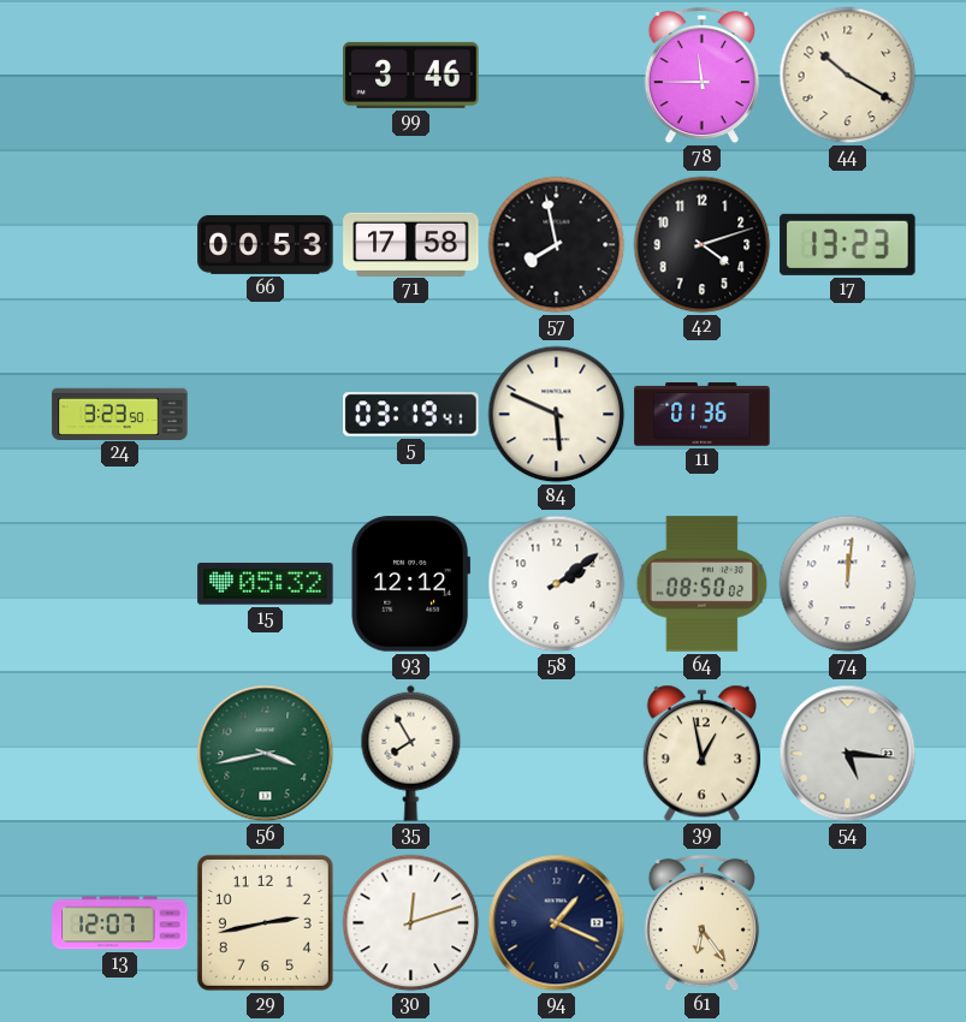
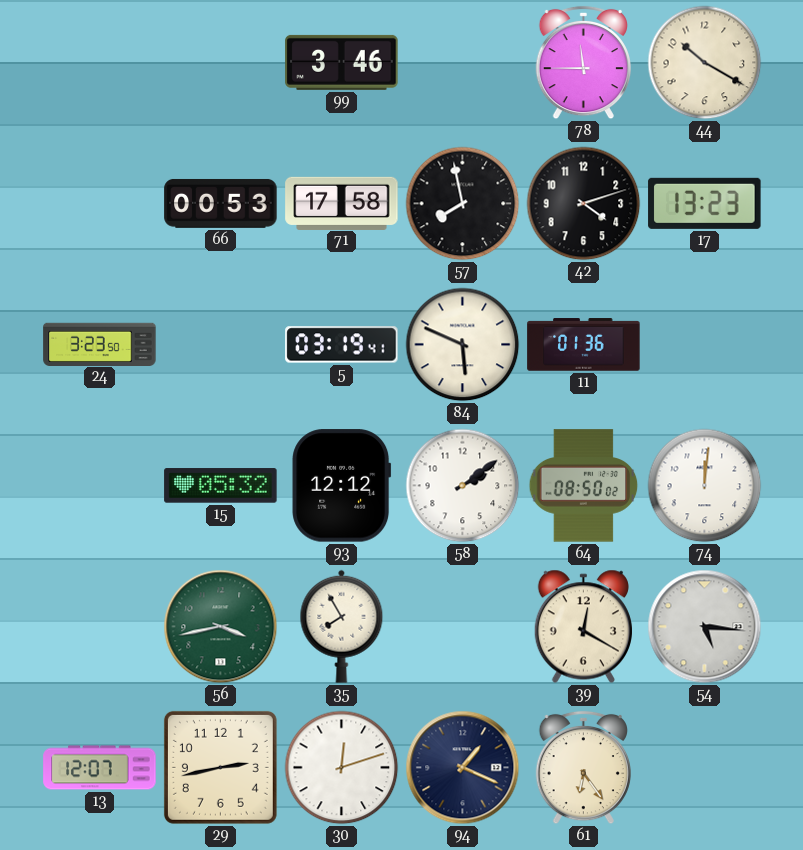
39: 12:58 -> 12:20
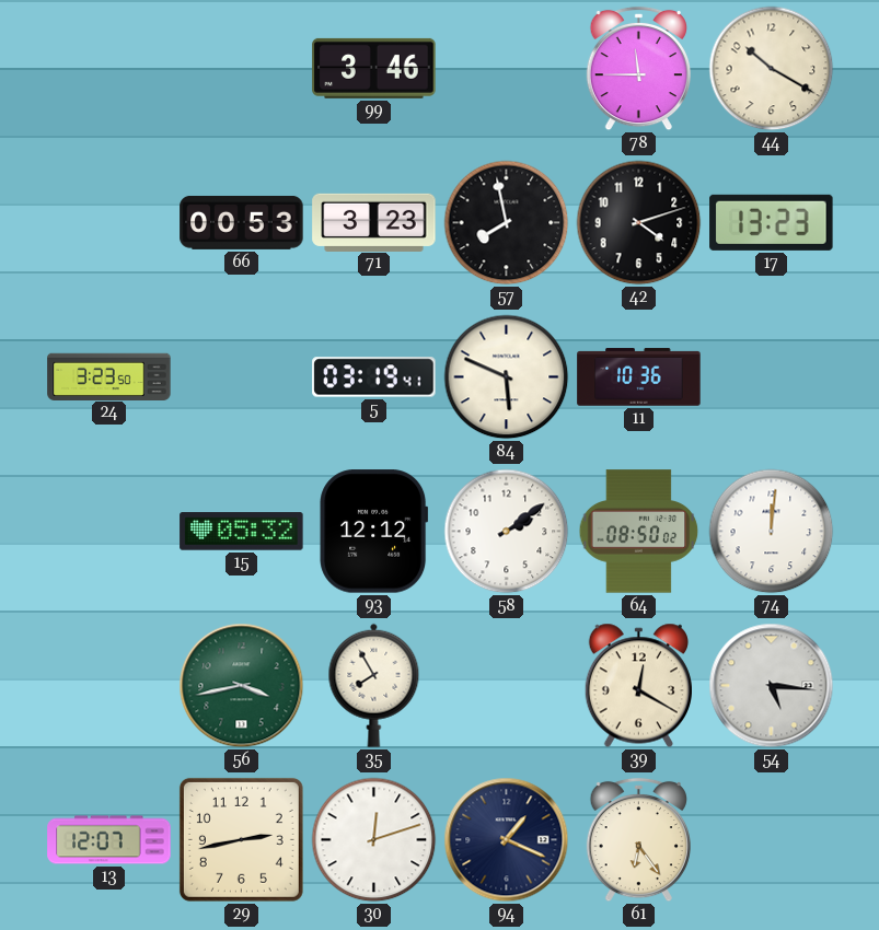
71: 17:58 -> 3:23
11: 01:36 -> 10:36
